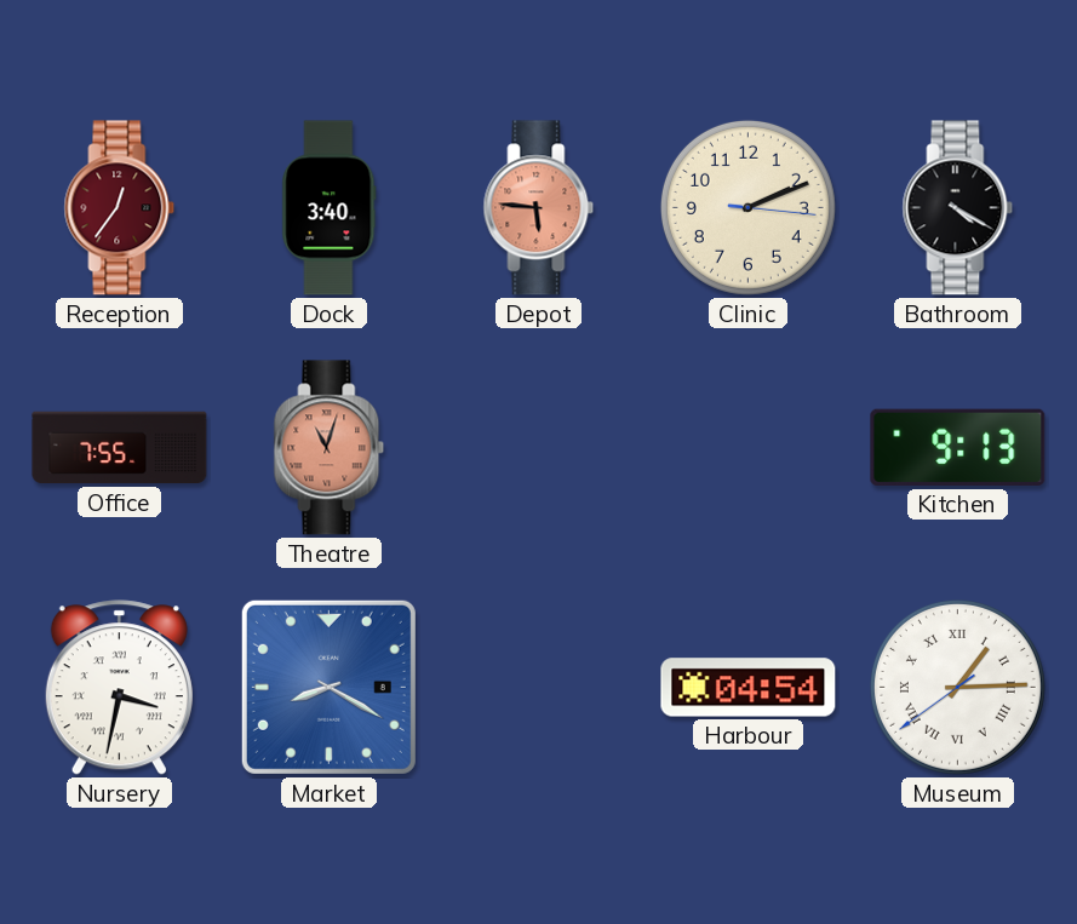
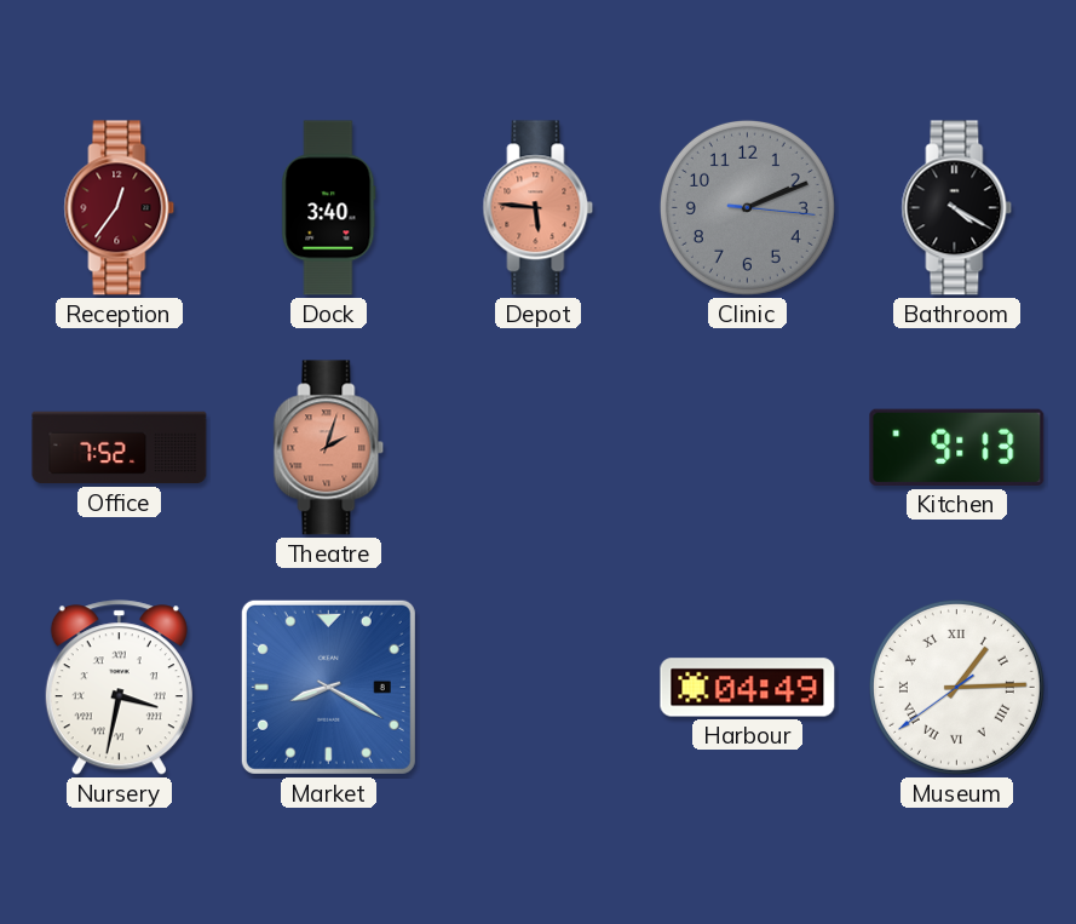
Clinic dial: cream -> grey
Office: 7:55 -> 7:52
Theatre: 11:03 -> 2:03
Harbour: 04:54 -> 04:49
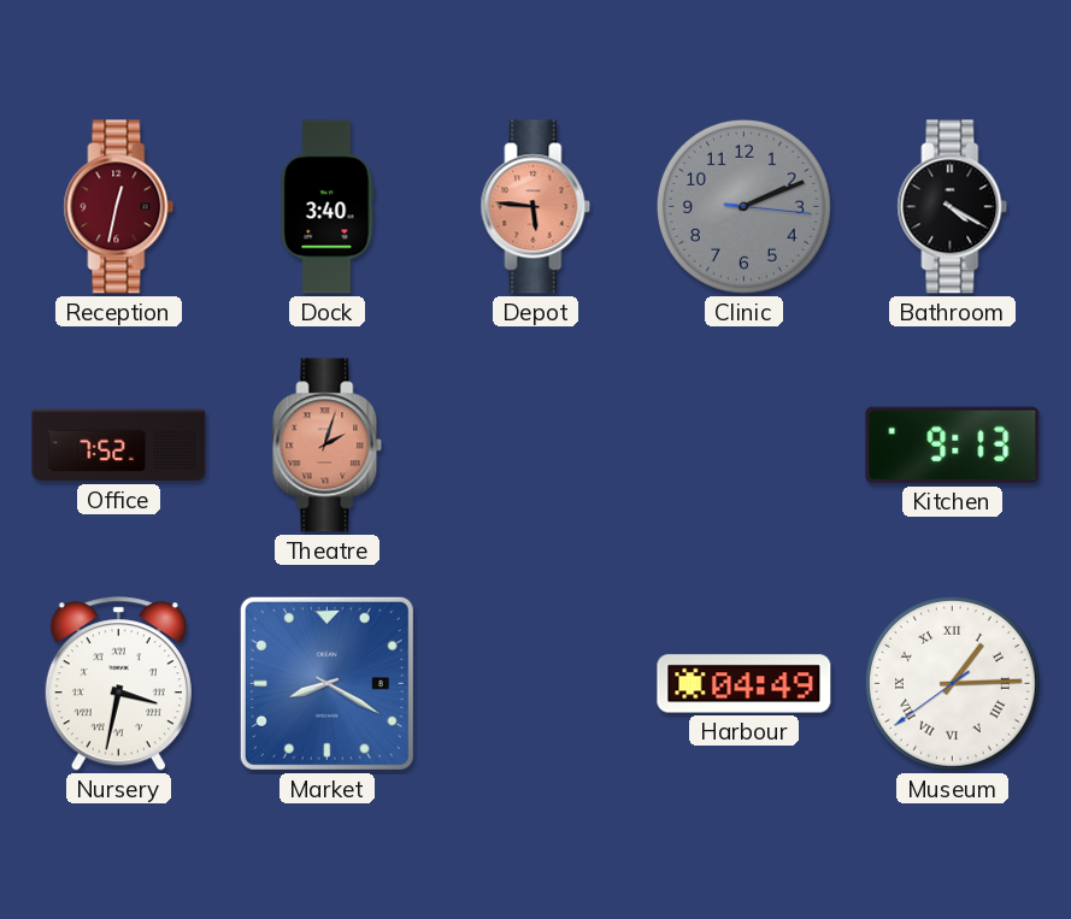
Reception: 12:36 -> 12:32
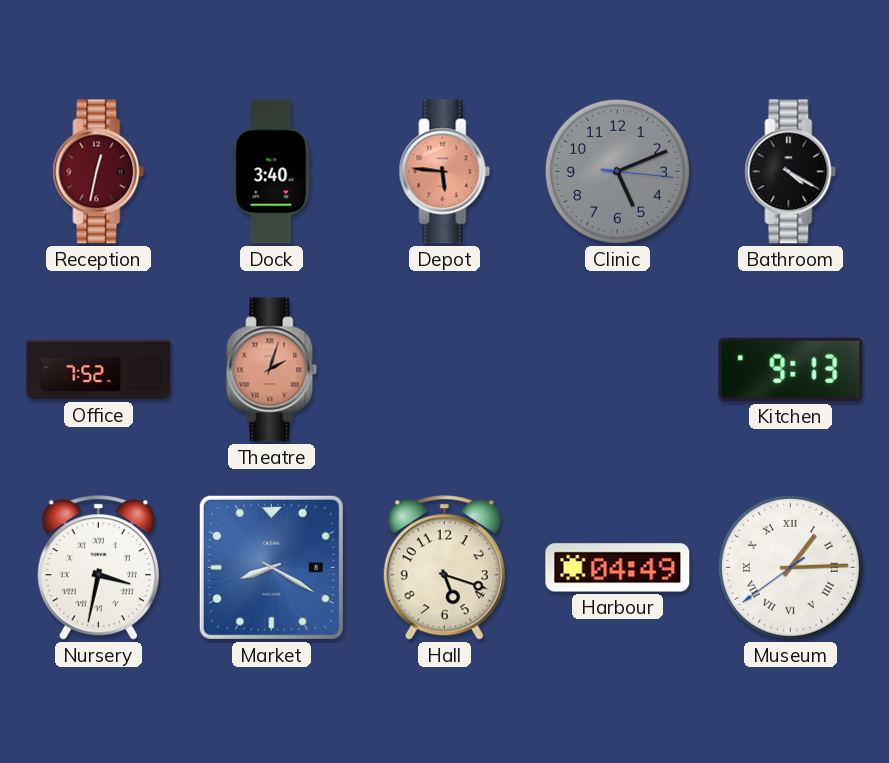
Clinic: 2:11 -> 5:11
Hall: none -> 5:18
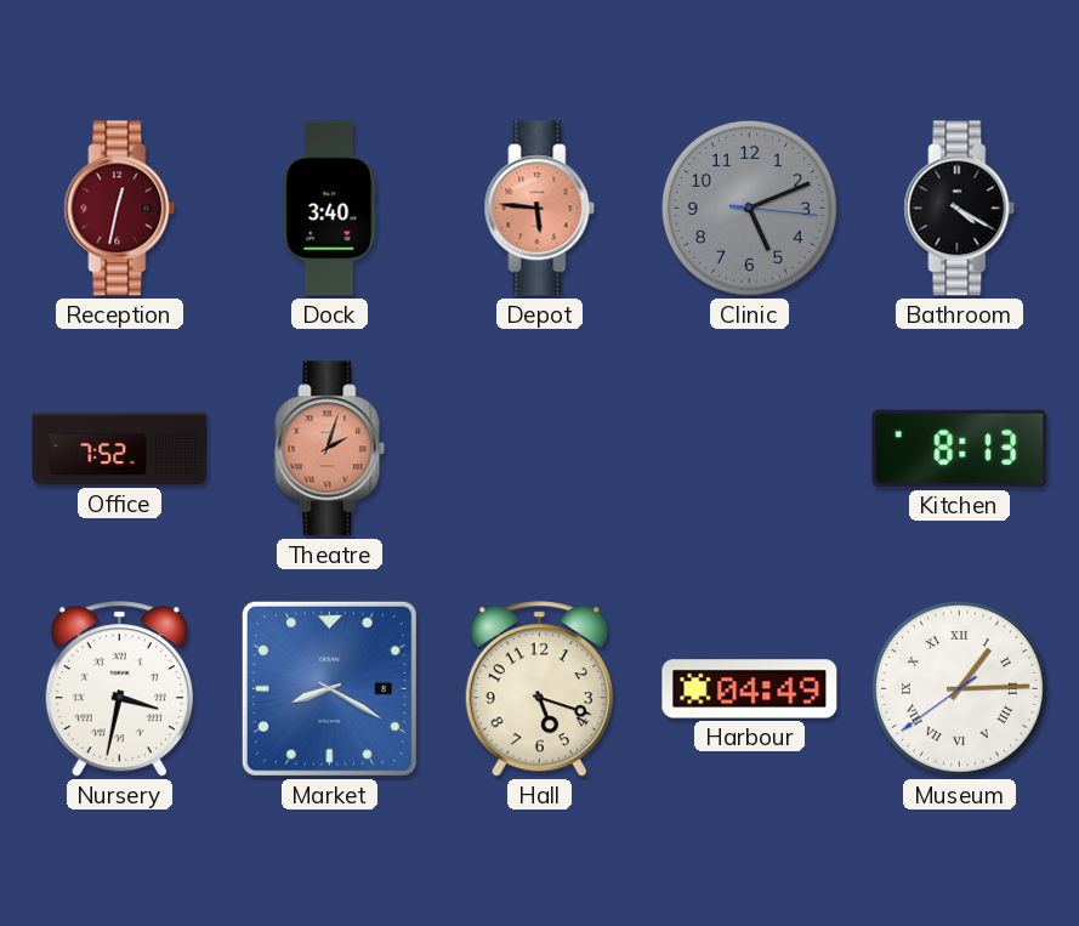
Kitchen: 9:13 -> 8:13
